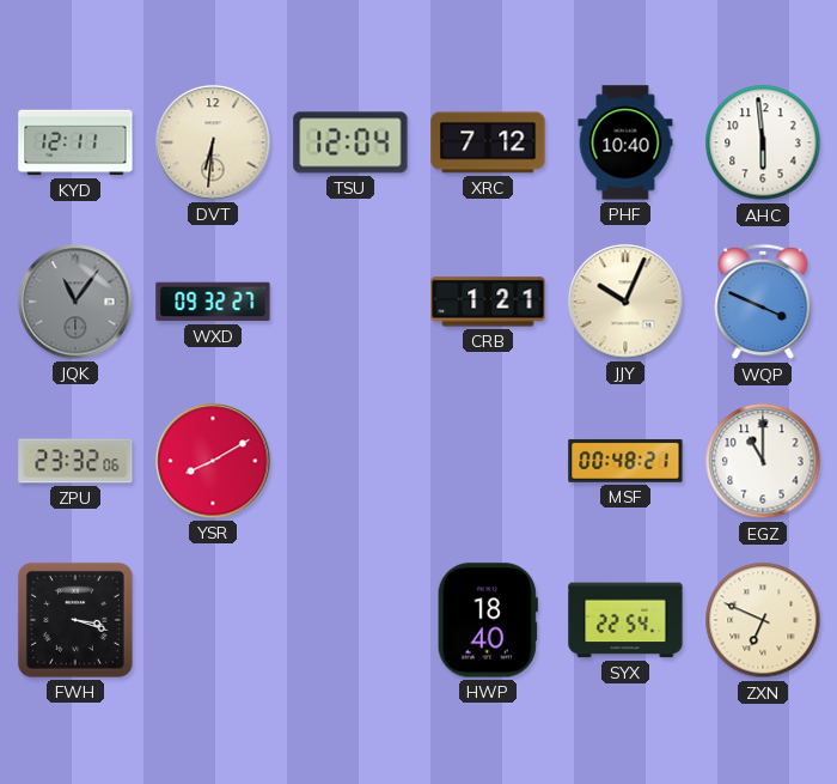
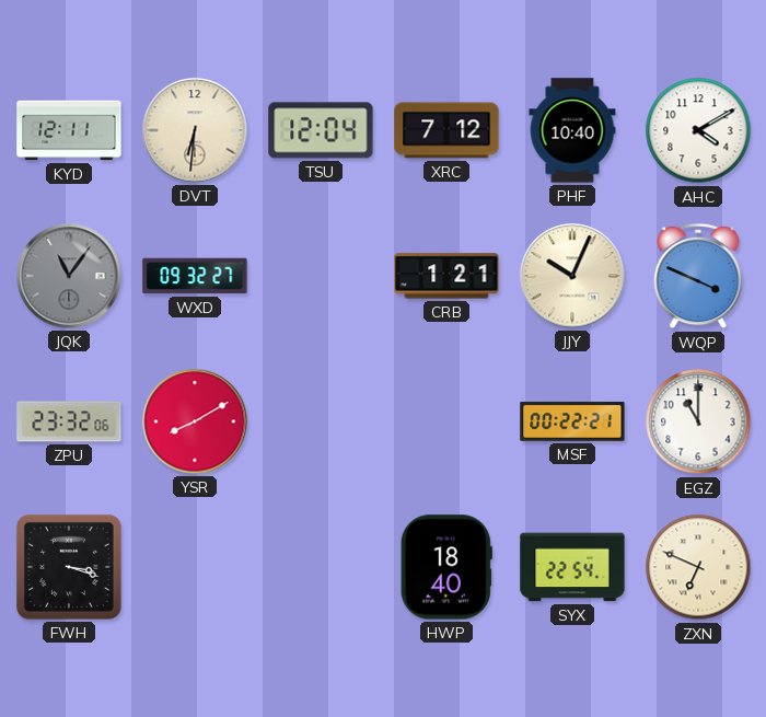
AHC: 5:59 -> 4:10
MSF: 00:48 -> 00:22
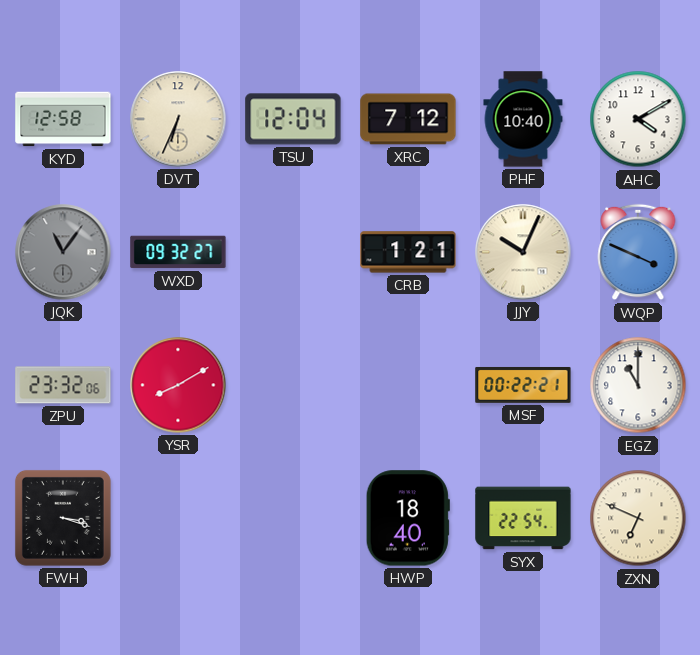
KYD: 12:11 -> 12:58
DVT: 6:31 -> 6:34
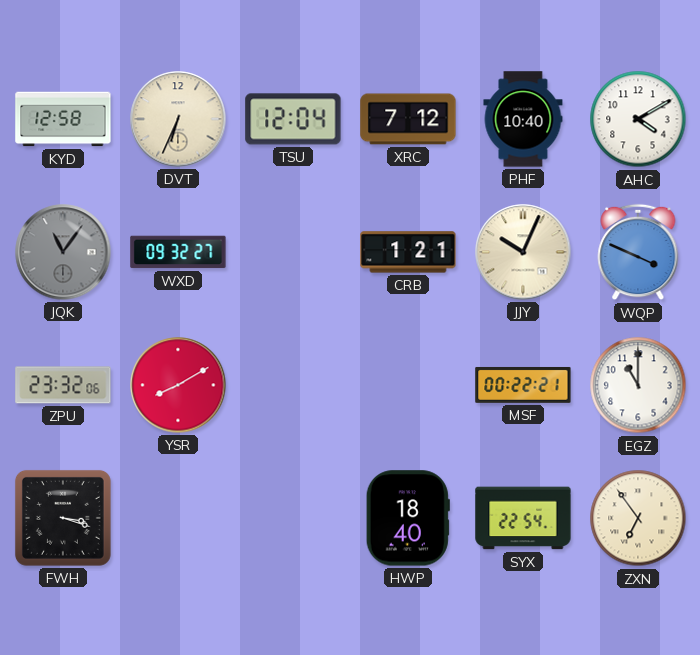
ZXN: 6:49 -> 6:54
